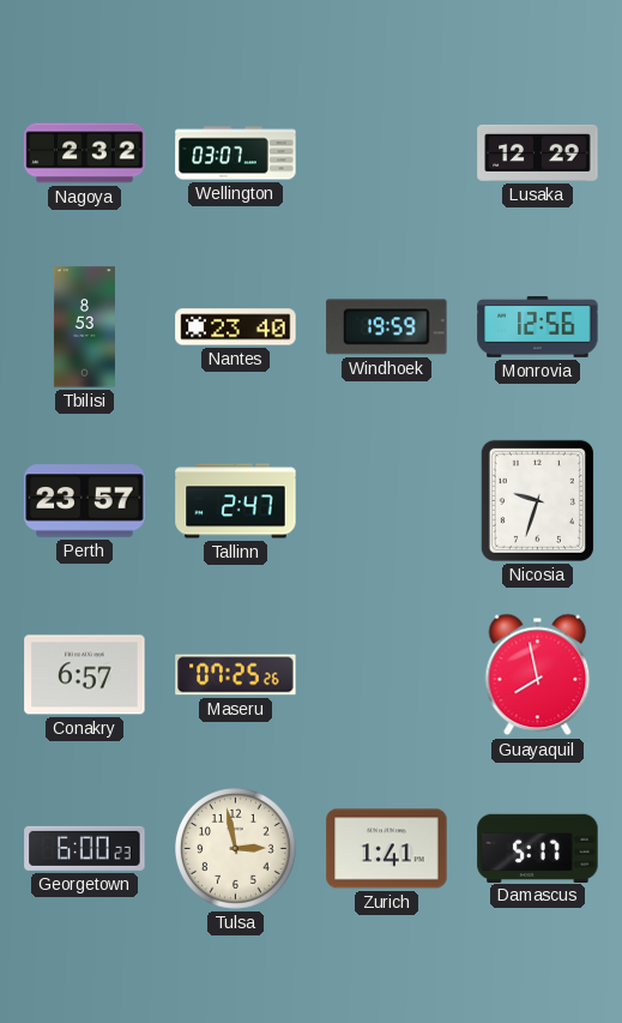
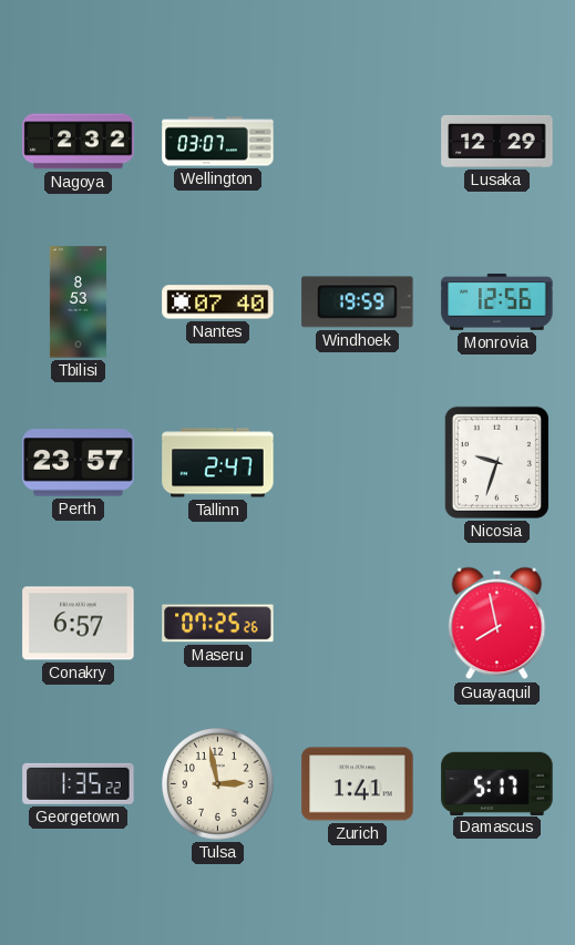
Nantes: 23:40 -> 07:40
Georgetown: 6:00 -> 1:35
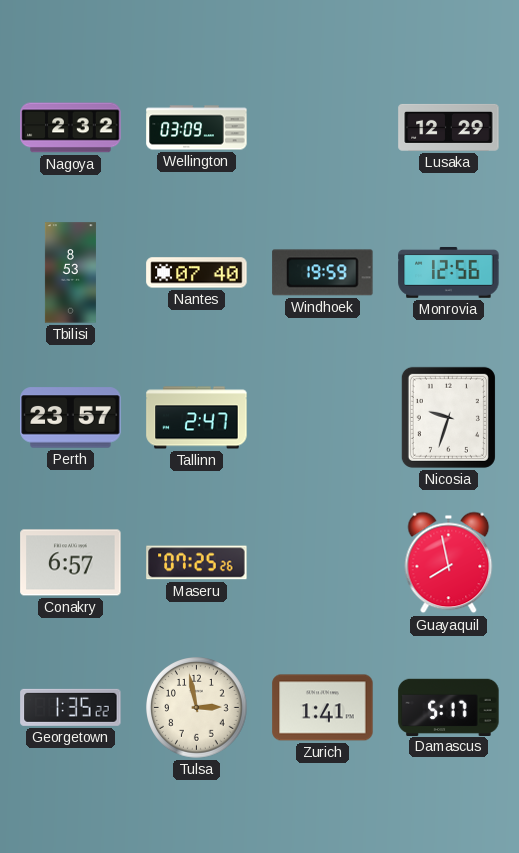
Wellington: 03:07 -> 03:09
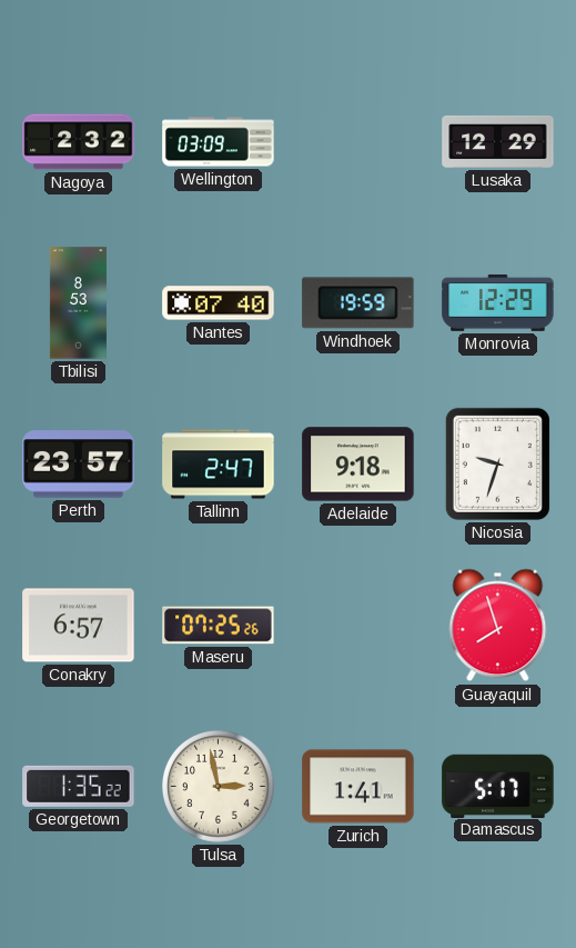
Monrovia: 12:56 -> 12:29
Adelaide: none -> 9:18
Guayaquil: 7:58 -> 7:57
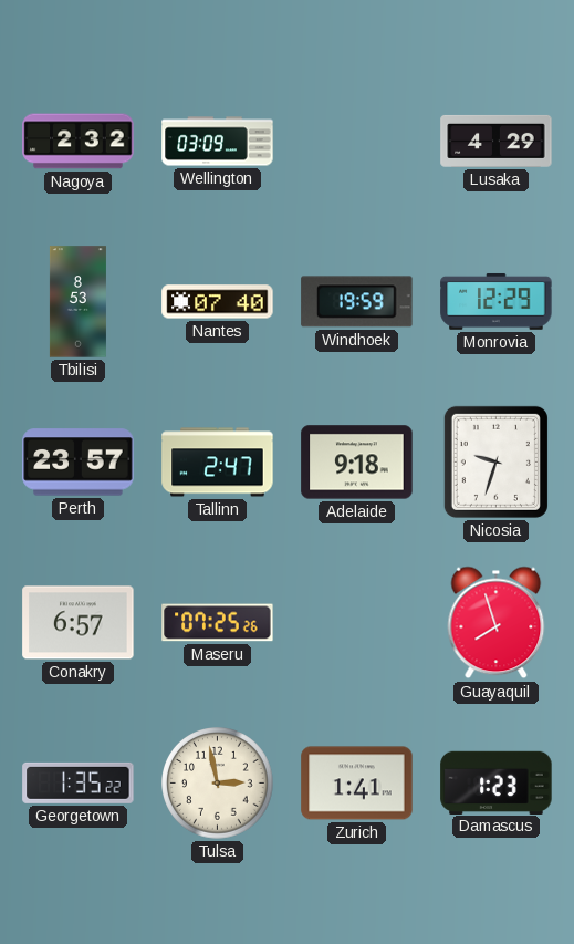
Lusaka: 12:29 -> 4:29
Damascus: 5:17 -> 1:23
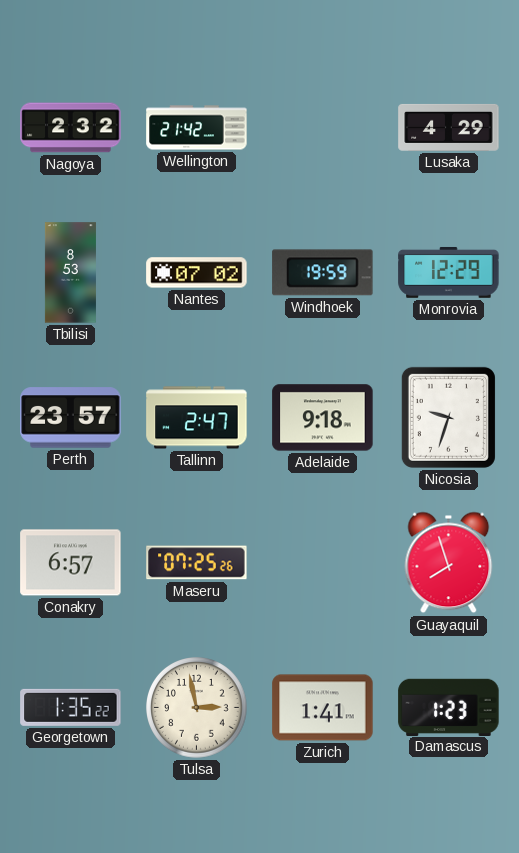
Wellington: 03:09 -> 21:42
Nantes: 07:40 -> 07:02
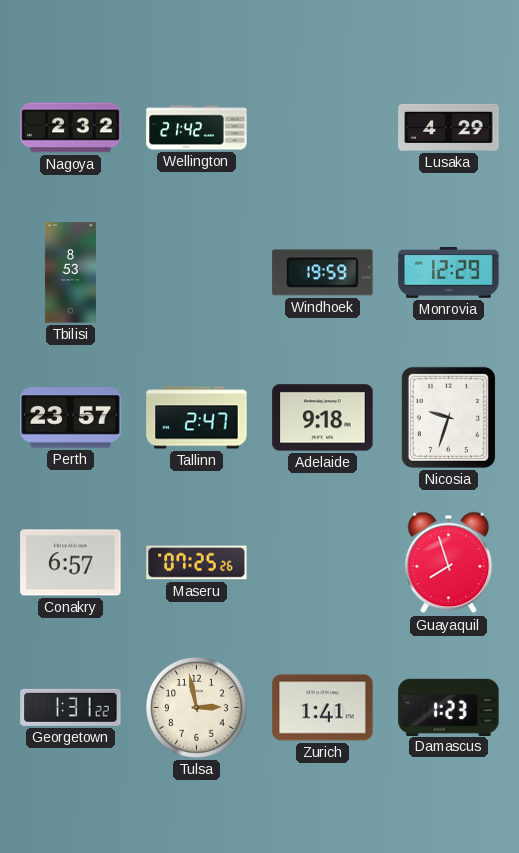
Nantes: 07:02 -> none
Georgetown: 1:35 -> 1:31
